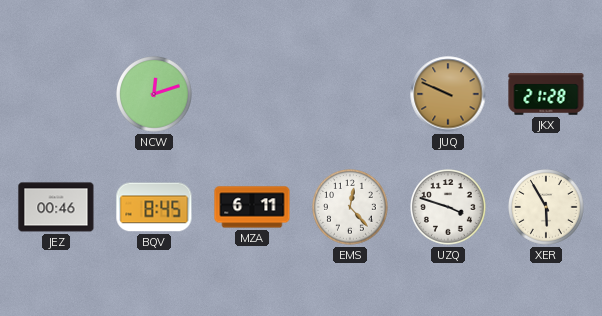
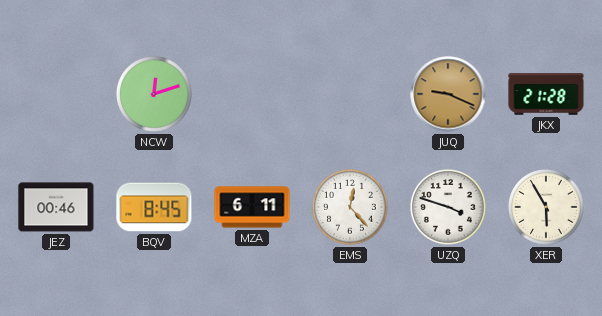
JUQ: 9:49 -> 9:19
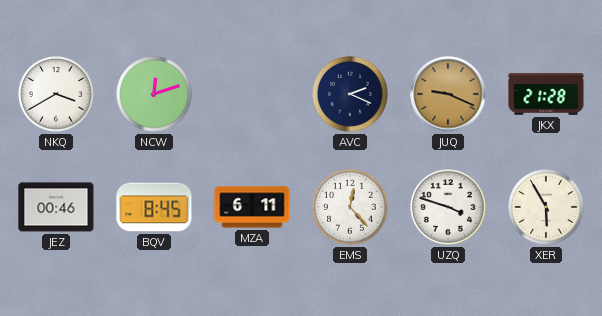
NKQ: none -> 3:40
AVC: none -> 2:19
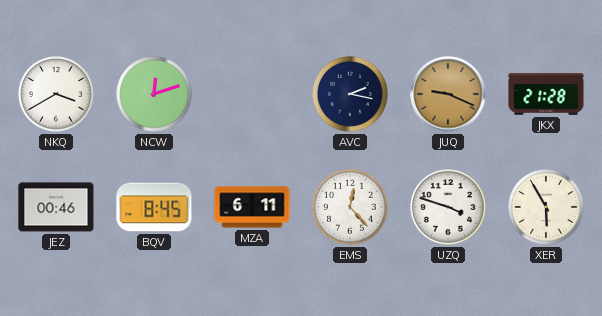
AVC: 2:19 -> 2:17
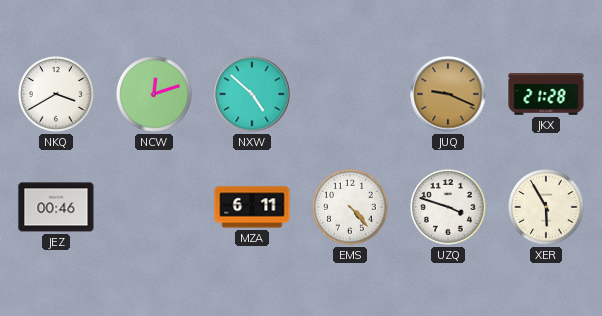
NXW: none -> 4:52
AVC: 2:17 -> none
BQV: 8:45 -> none
EMS: 12:23 -> 4:23
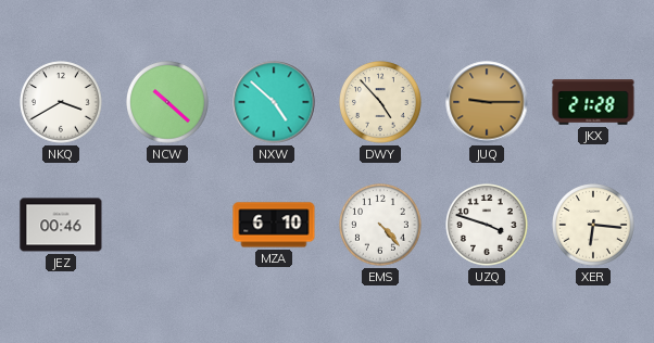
NCW: 12:12 -> 10:22
DWY: none -> 4:53
JUQ: 9:19 -> 9:15
MZA: 6:11 -> 6:10
XER: 5:55 -> 6:16
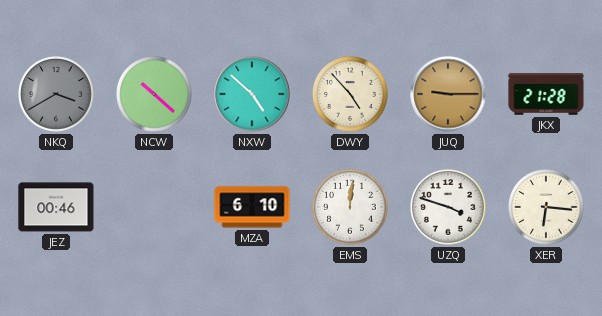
NKQ dial: white -> grey
EMS: 4:23 -> 12:01
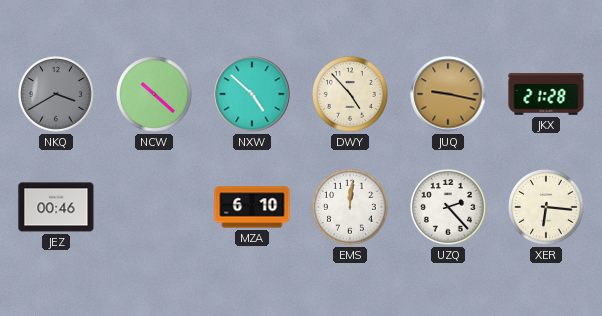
JUQ: 9:15 -> 9:17
UZQ: 3:48 -> 2:23
